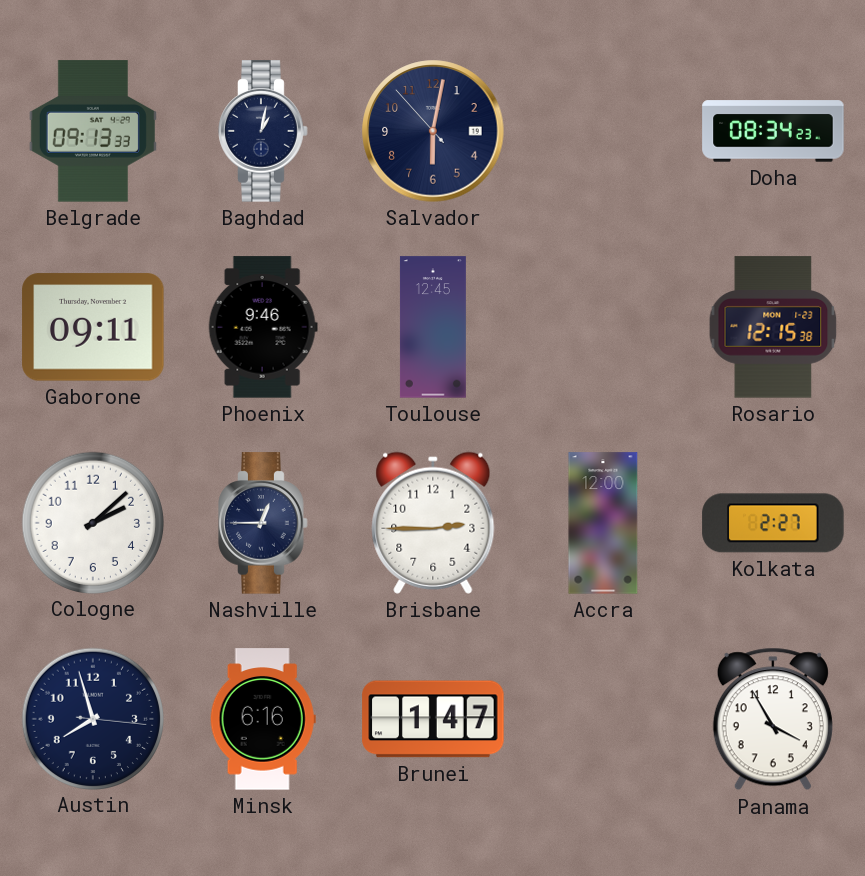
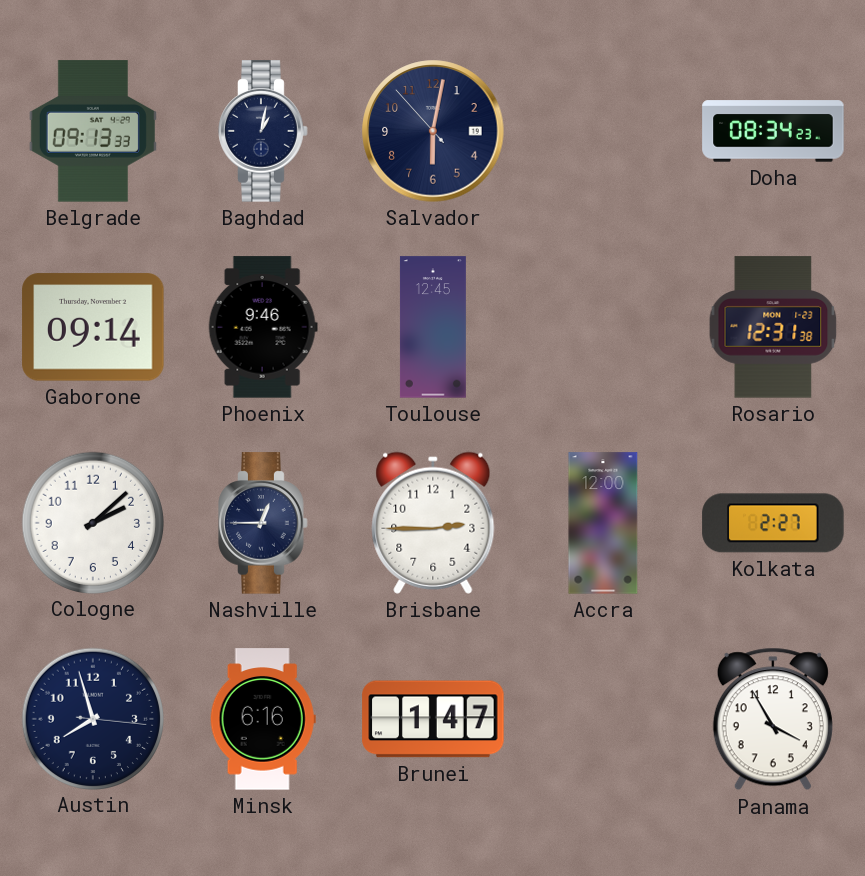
Gaborone: 09:11 -> 09:14
Rosario: 12:15 -> 12:31
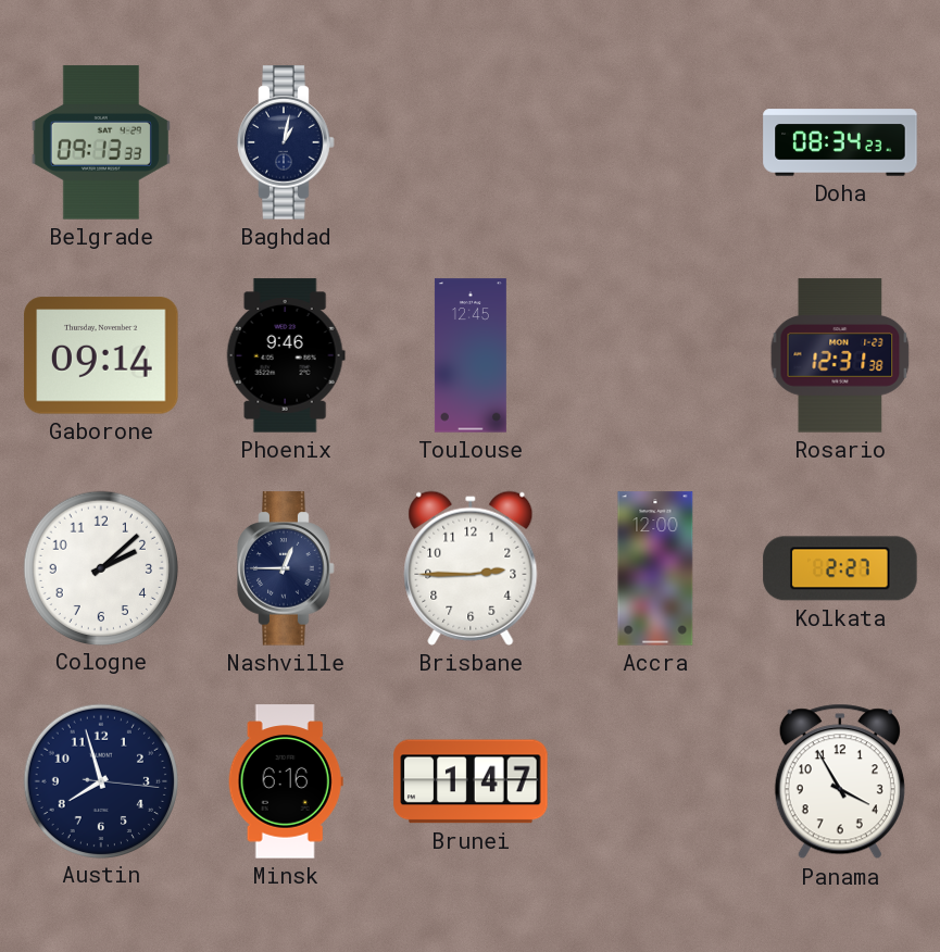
Salvador: 6:01 -> none
